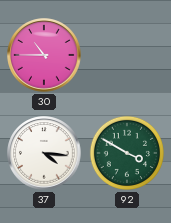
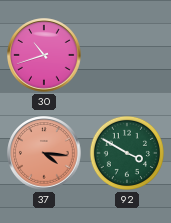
30: 10:45 -> 10:42
37 dial: white -> salmon
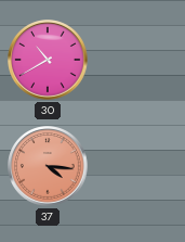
30: 10:42 -> 10:40
92: 3:50 -> none
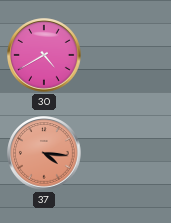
30: 10:40 -> 4:40
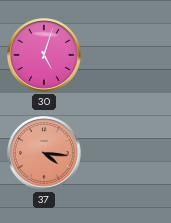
30: 4:40 -> 5:03
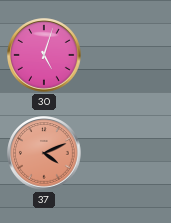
37: 4:16 -> 4:11
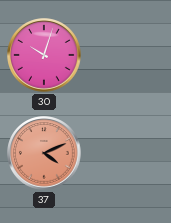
30: 5:03 -> 10:03
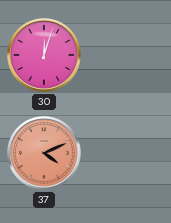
30: 10:03 -> 12:03
